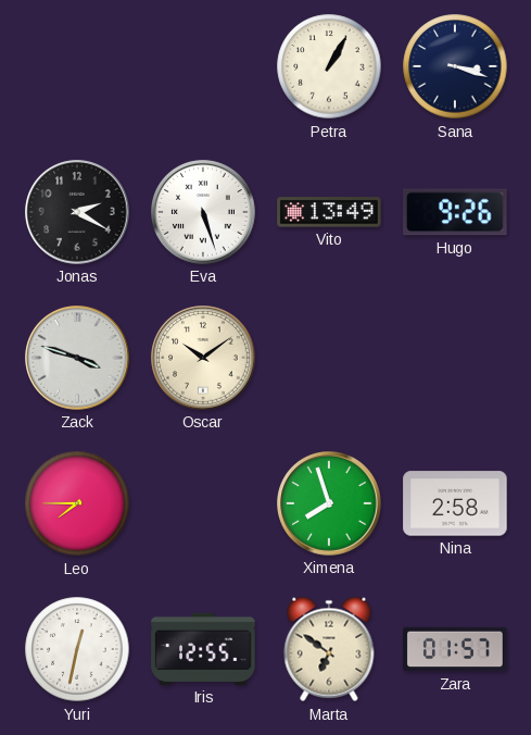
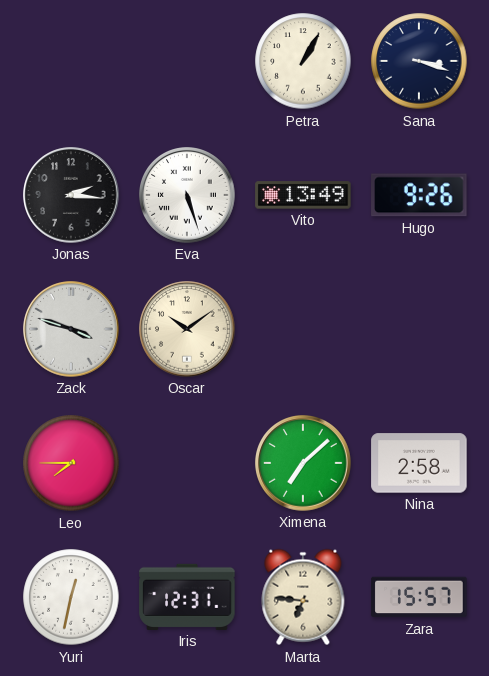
Jonas: 2:20 -> 2:16
Ximena: 7:57 -> 7:08
Iris: 12:55 -> 12:31
Marta: 6:51 -> 6:46
Zara: 01:57 -> 15:57
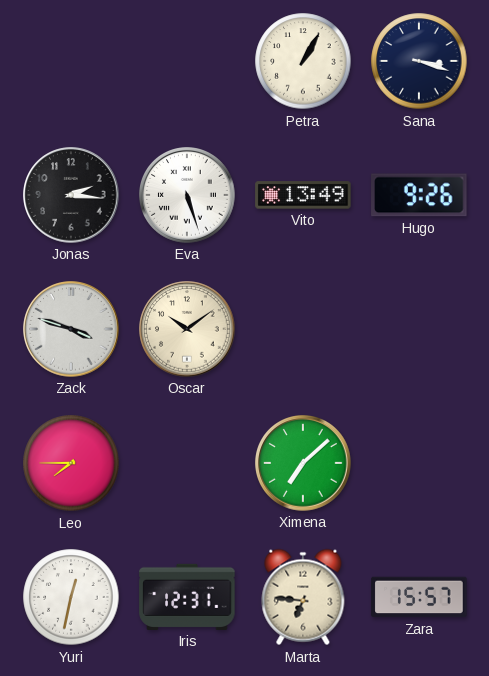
Nina: 2:58 -> none
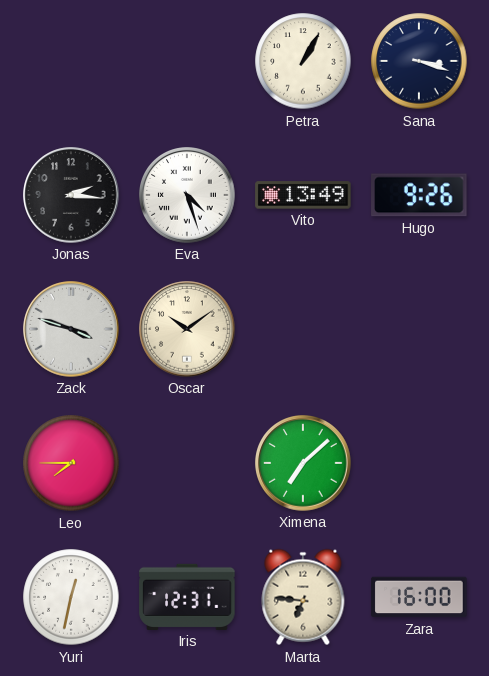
Eva: 5:27 -> 4:27
Zara: 15:57 -> 16:00
